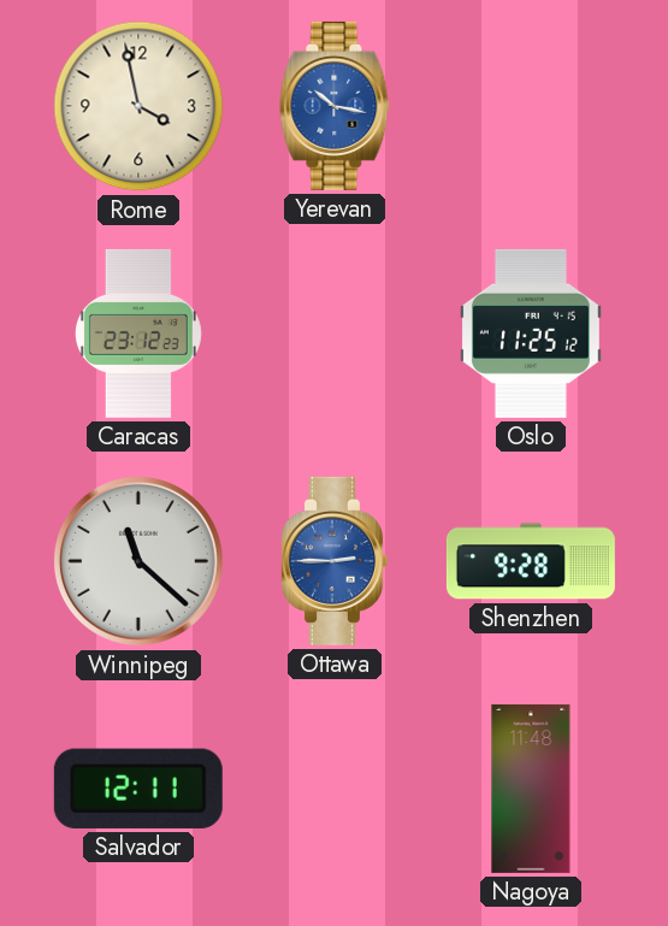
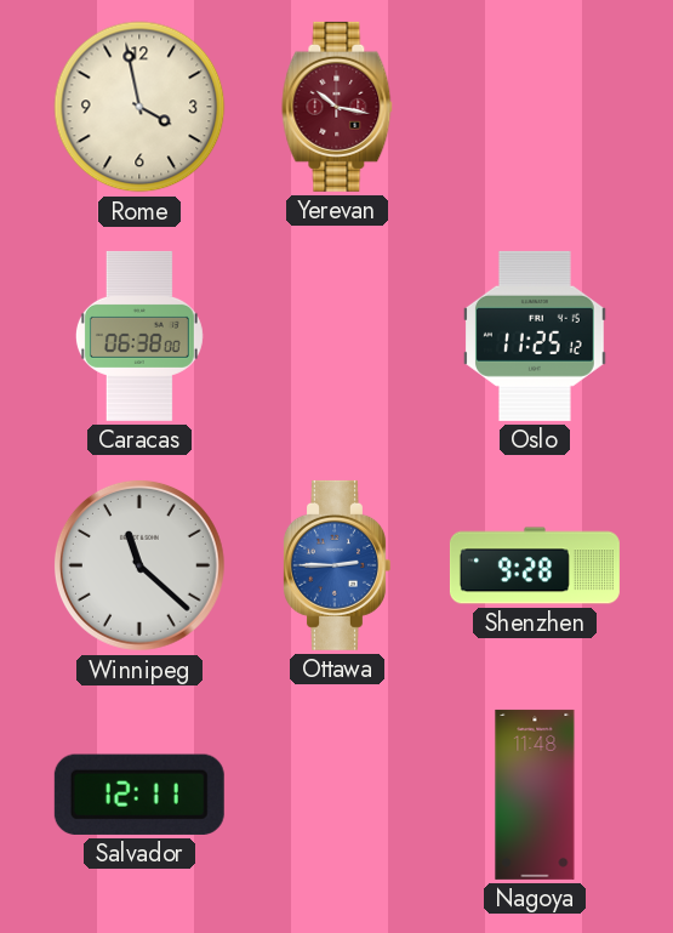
Yerevan dial: blue -> burgundy
Caracas: 23:12 -> 06:38
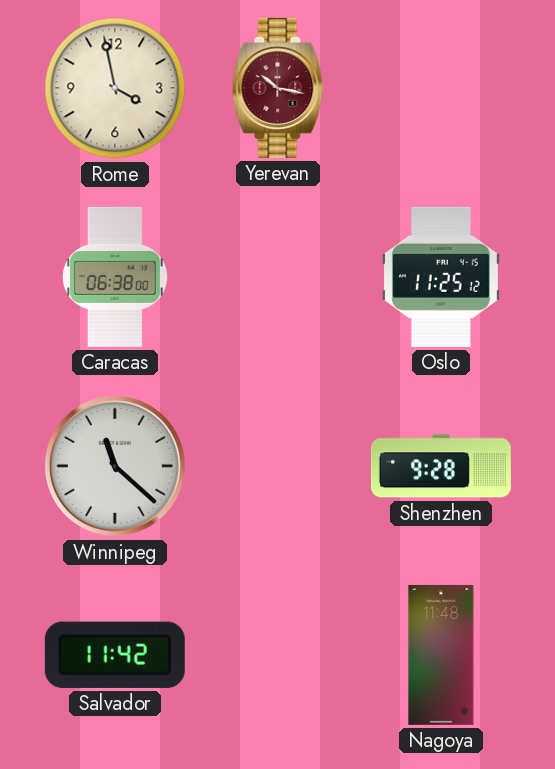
Ottawa: 2:45 -> none
Salvador: 12:11 -> 11:42
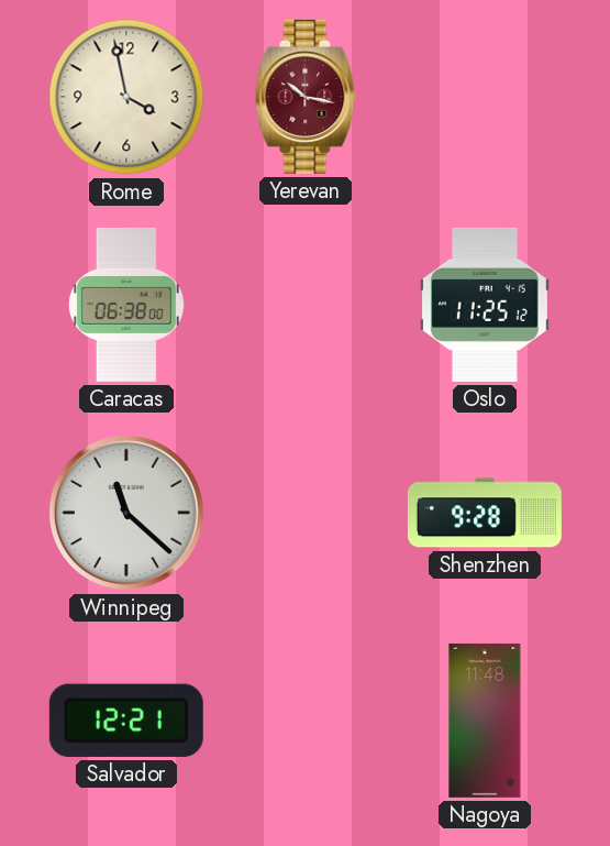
Salvador: 11:42 -> 12:21
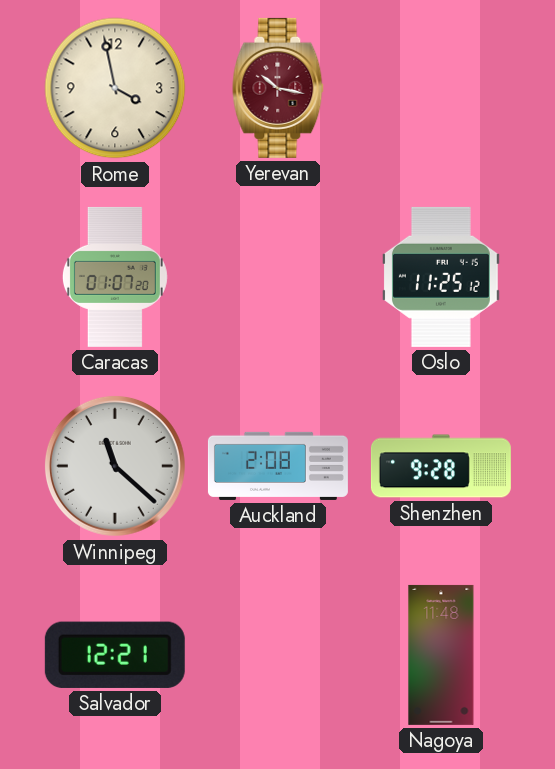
Caracas: 06:38 -> 01:07
Auckland: none -> 2:08
